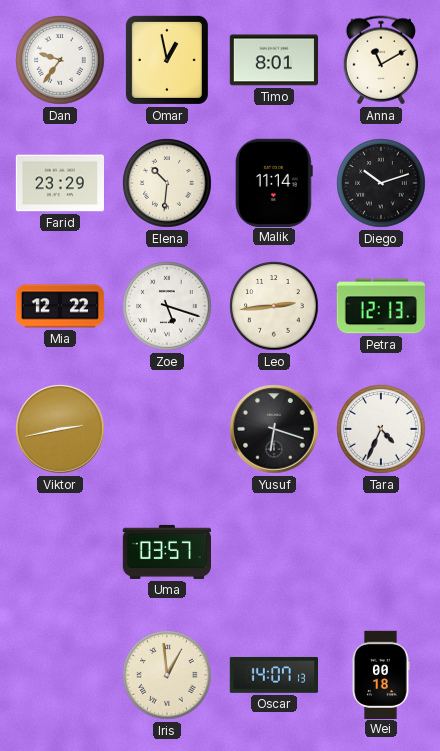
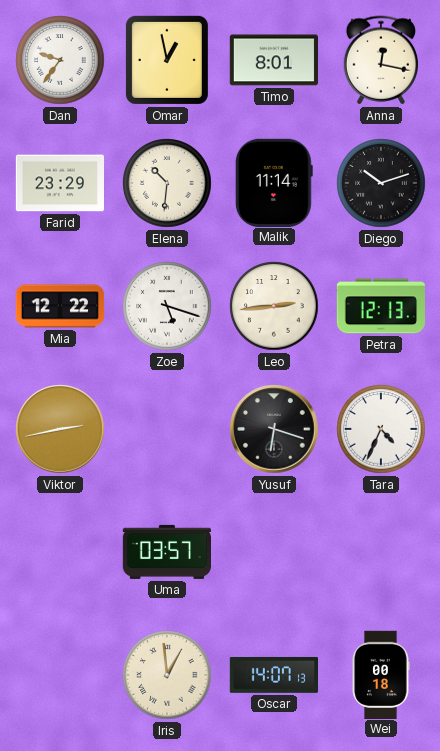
Anna: 11:10 -> 12:17
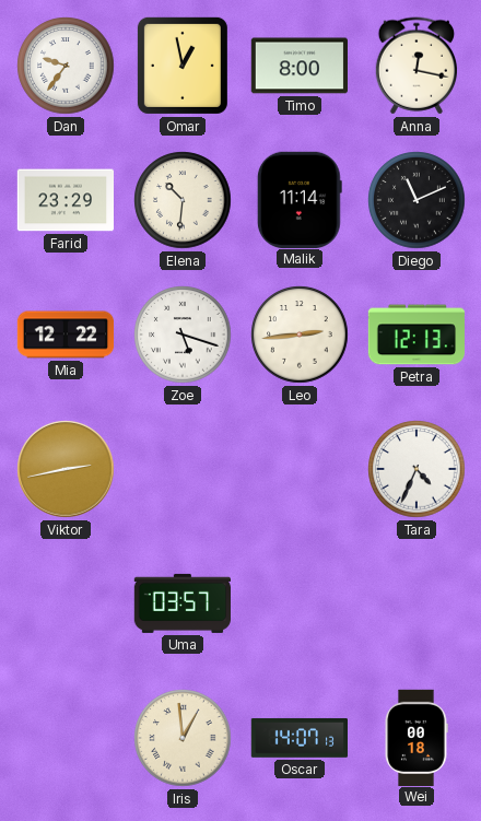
Timo: 8:01 -> 8:00
Diego: 10:12 -> 11:11
Yusuf: 6:18 -> none
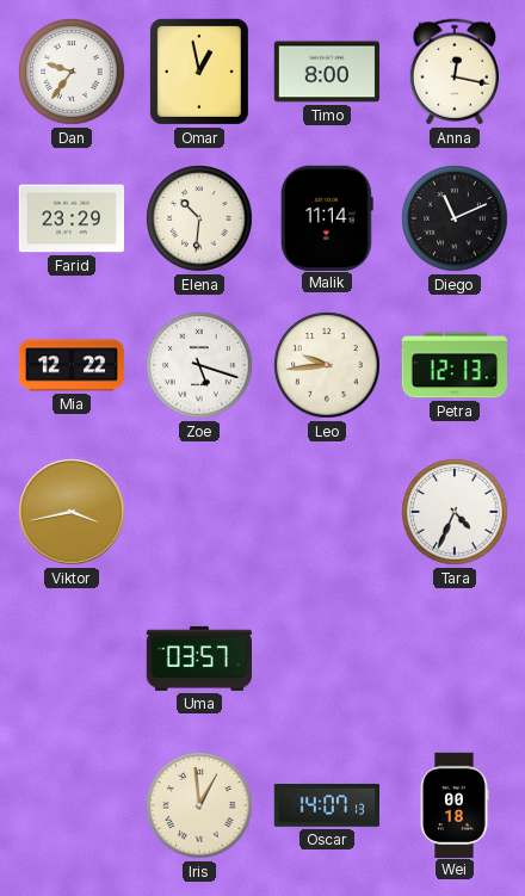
Leo: 2:44 -> 9:44
Viktor: 2:43 -> 3:43
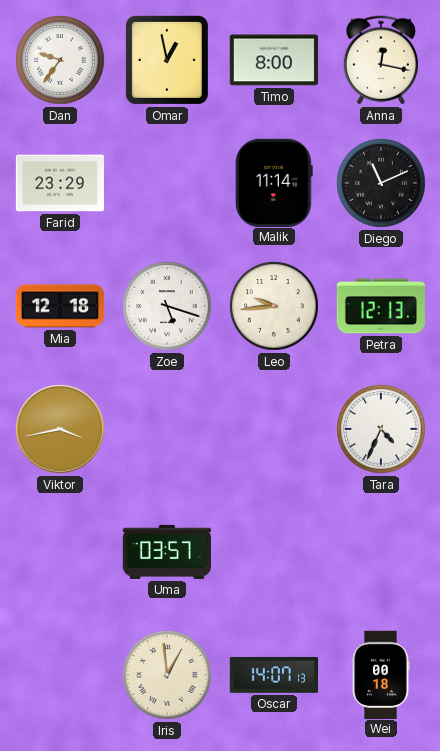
Elena: 10:31 -> none
Mia: 12:22 -> 12:18
